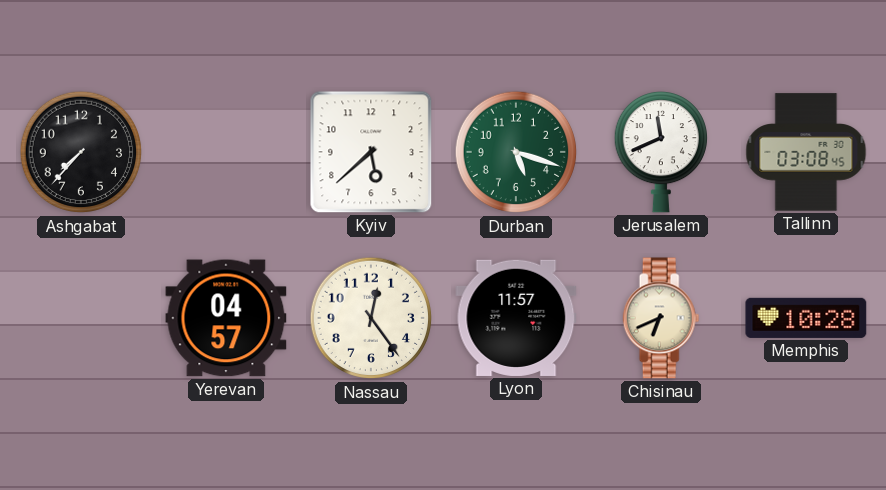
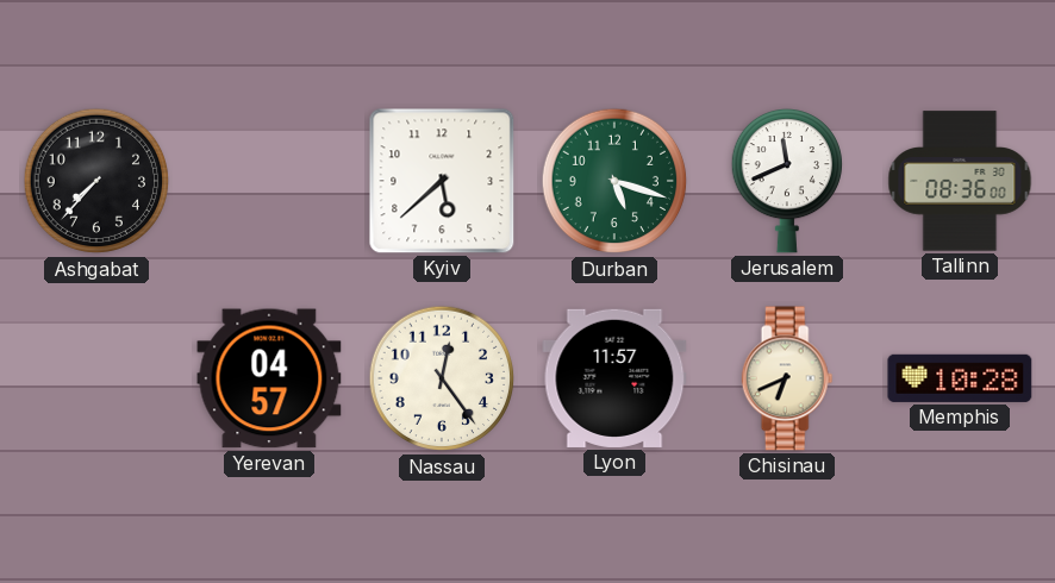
Tallinn: 03:08 -> 08:36
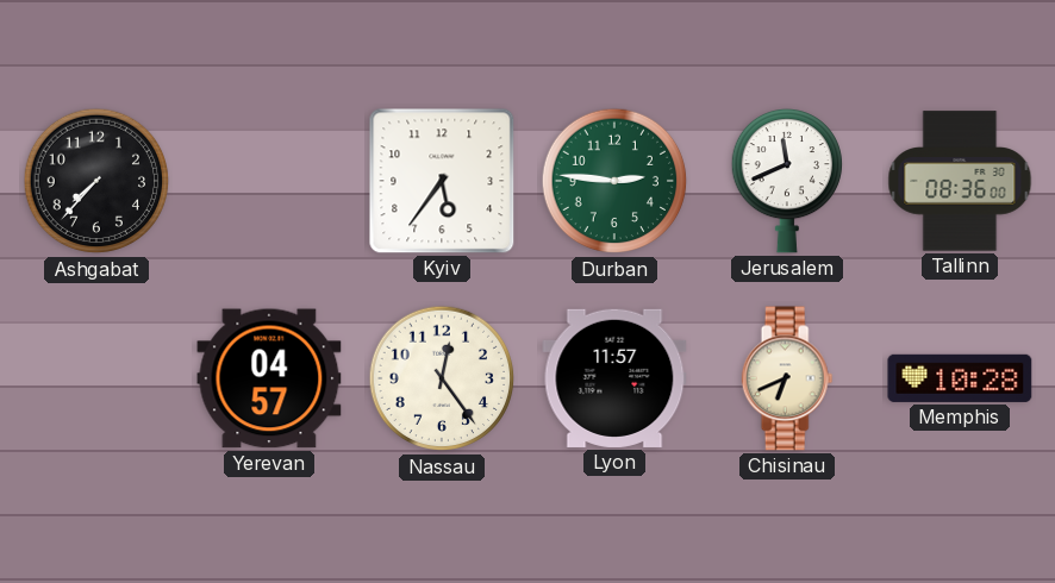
Kyiv: 5:38 -> 5:36
Durban: 5:18 -> 2:46
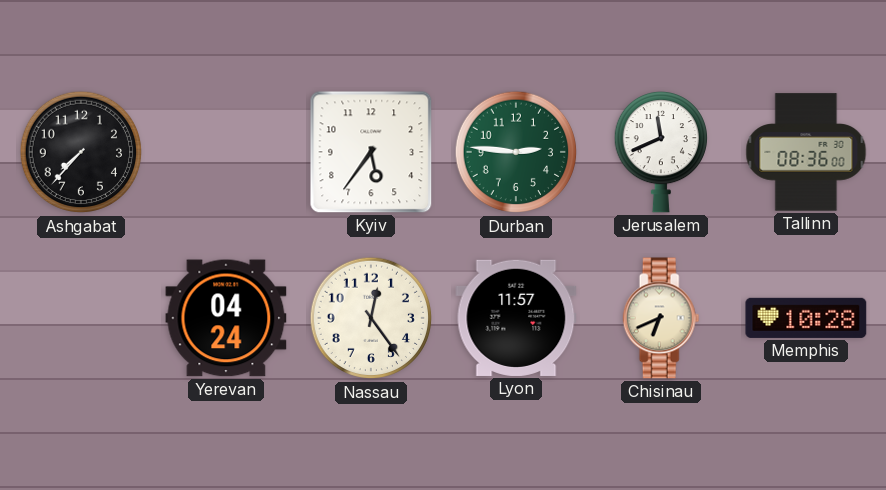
Yerevan: 04:57 -> 04:24
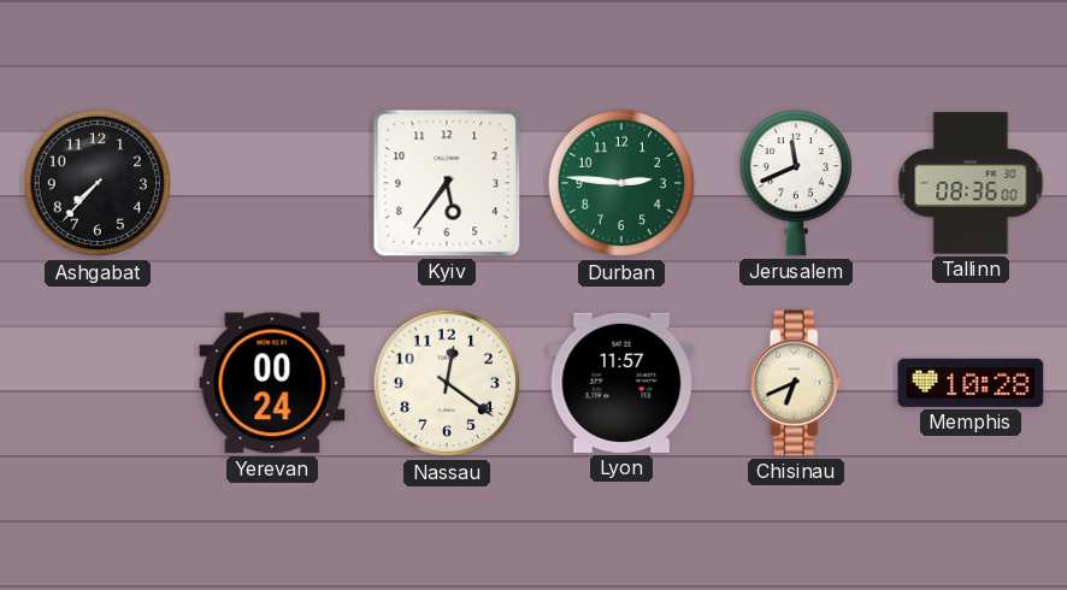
Yerevan: 04:24 -> 00:24
Nassau: 12:24 -> 12:21
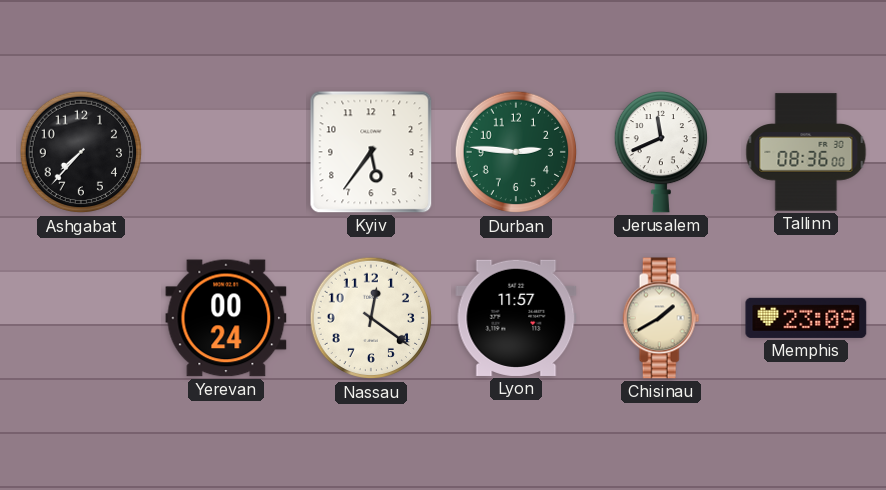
Chisinau: 6:41 -> 1:40
Memphis: 10:28 -> 23:09
